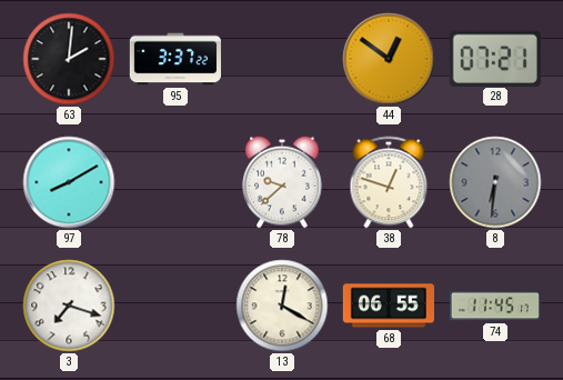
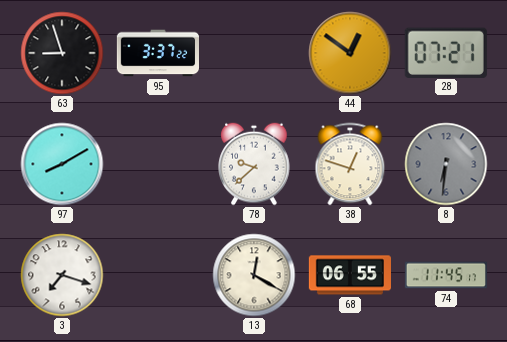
63: 2:01 -> 8:57
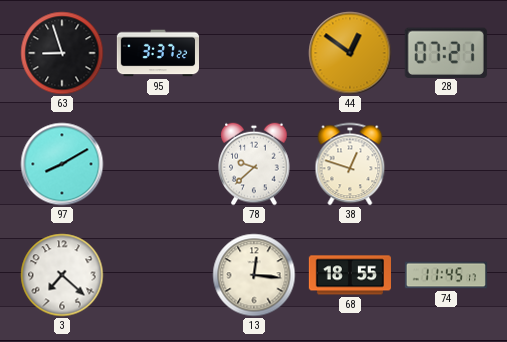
8: 6:31 -> none
3: 7:18 -> 7:22
13: 12:20 -> 12:16
68: 06:55 -> 18:55
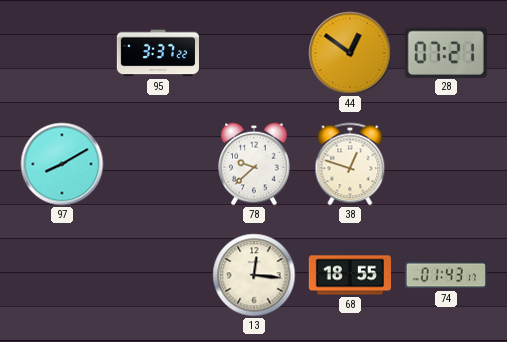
63: 8:57 -> none
3: 7:22 -> none
74: 11:45 -> 01:43
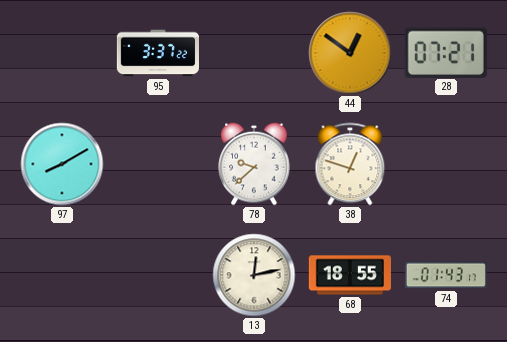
13: 12:16 -> 12:13
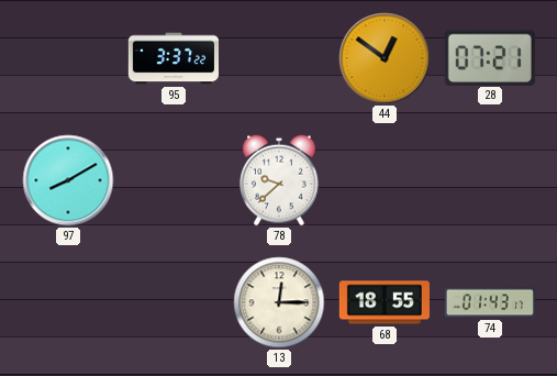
38: 12:48 -> none
13: 12:13 -> 12:15
